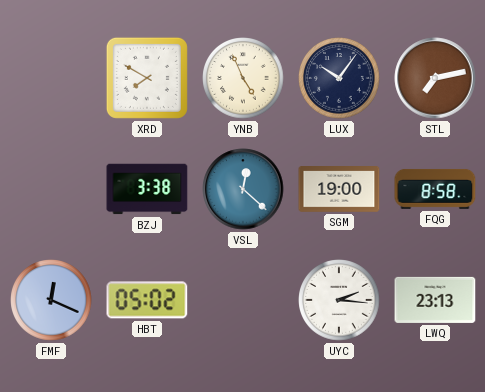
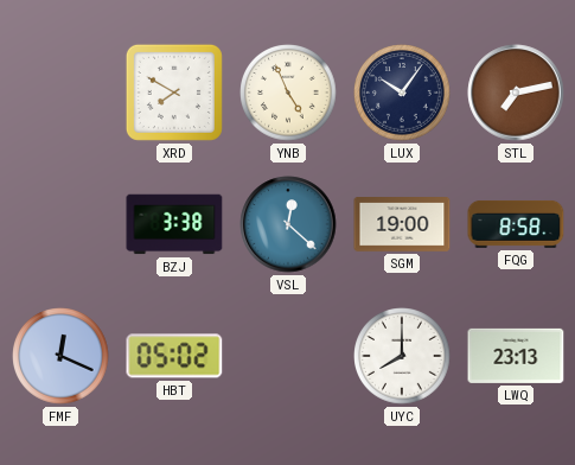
UYC: 2:16 -> 8:00
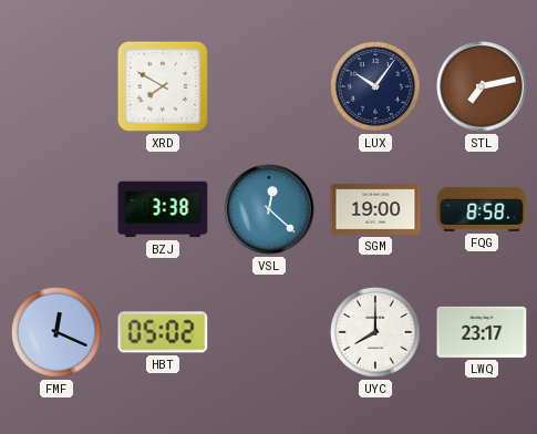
YNB: 4:56 -> none
LWQ: 23:13 -> 23:17
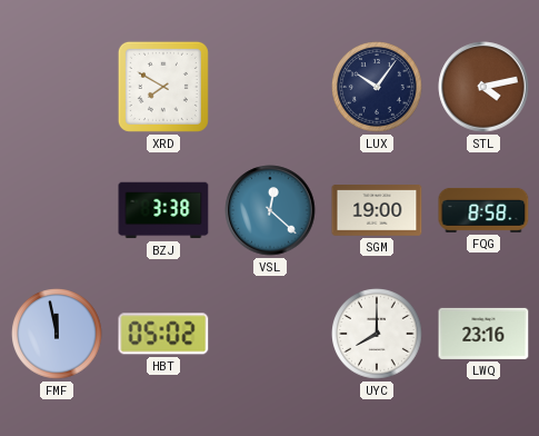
STL: 7:13 -> 4:13
FMF: 12:19 -> 11:58
LWQ: 23:17 -> 23:16
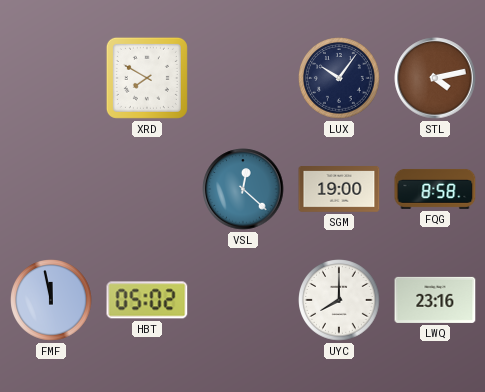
BZJ: 3:38 -> none
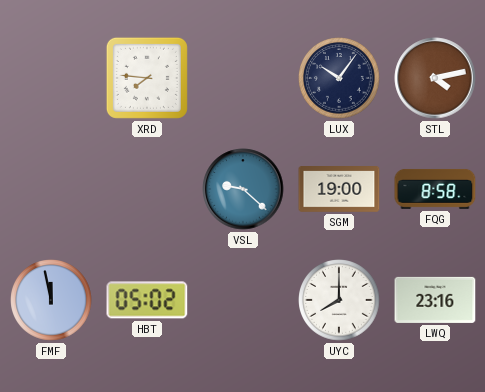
XRD: 7:50 -> 7:46
VSL: 12:22 -> 9:22
